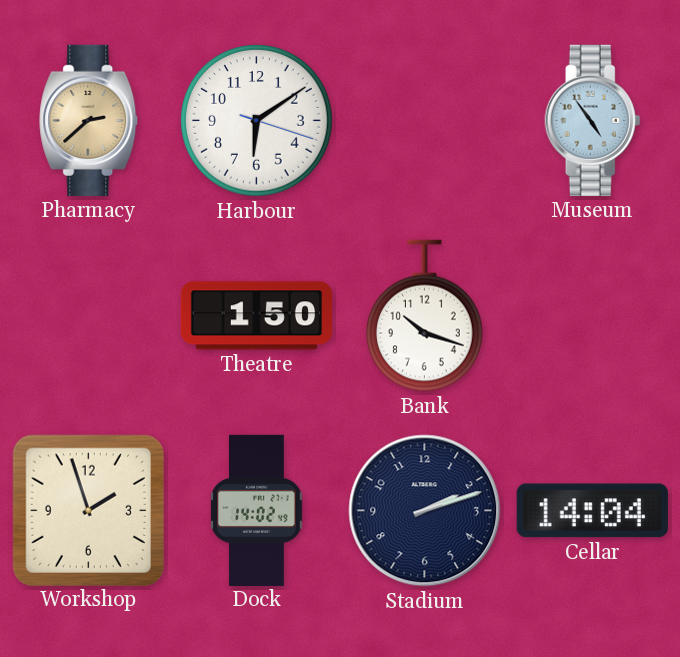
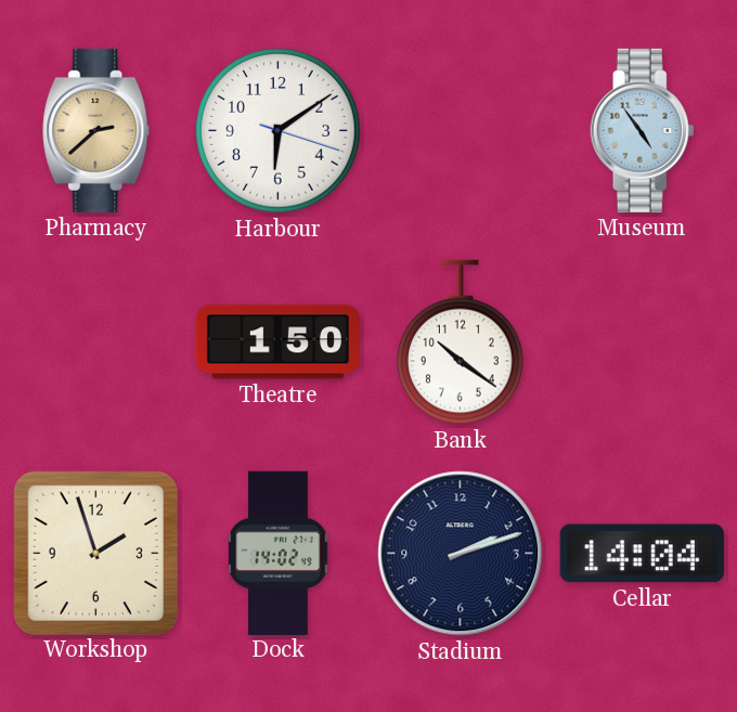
Bank: 10:18 -> 10:21
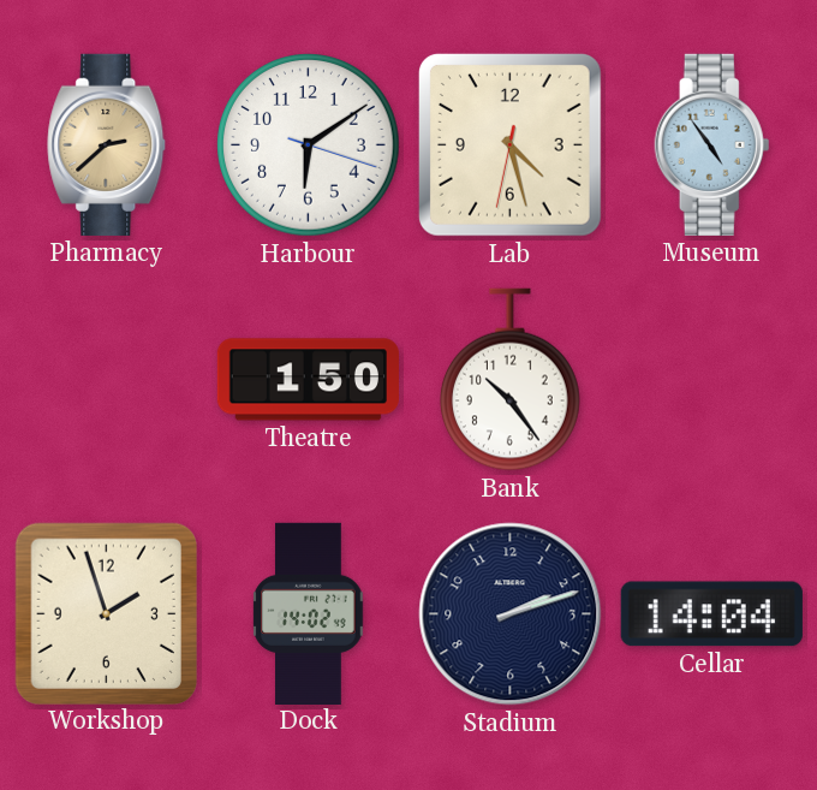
Lab: none -> 4:27
Bank: 10:21 -> 10:24
